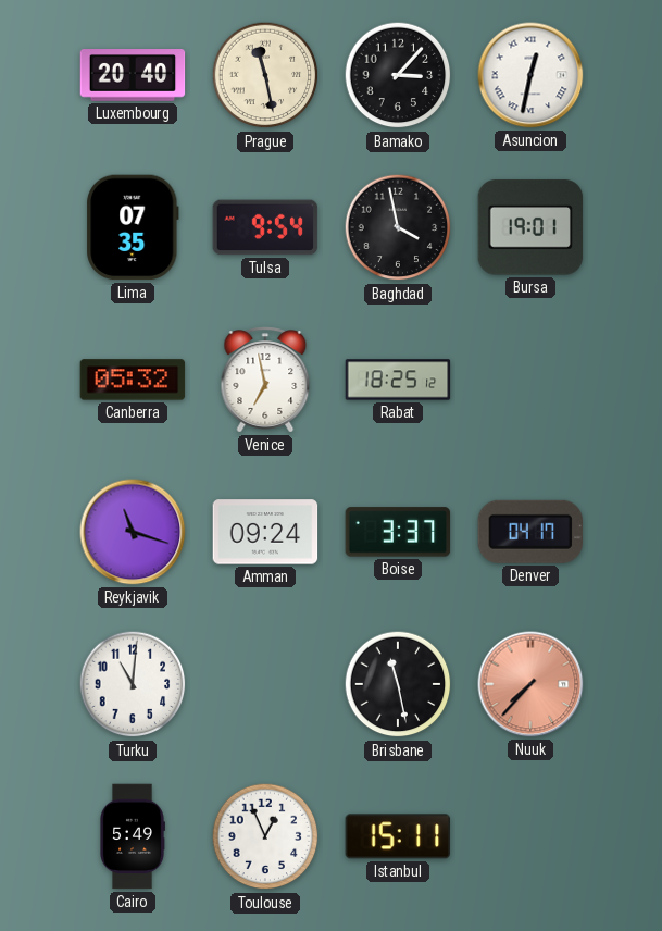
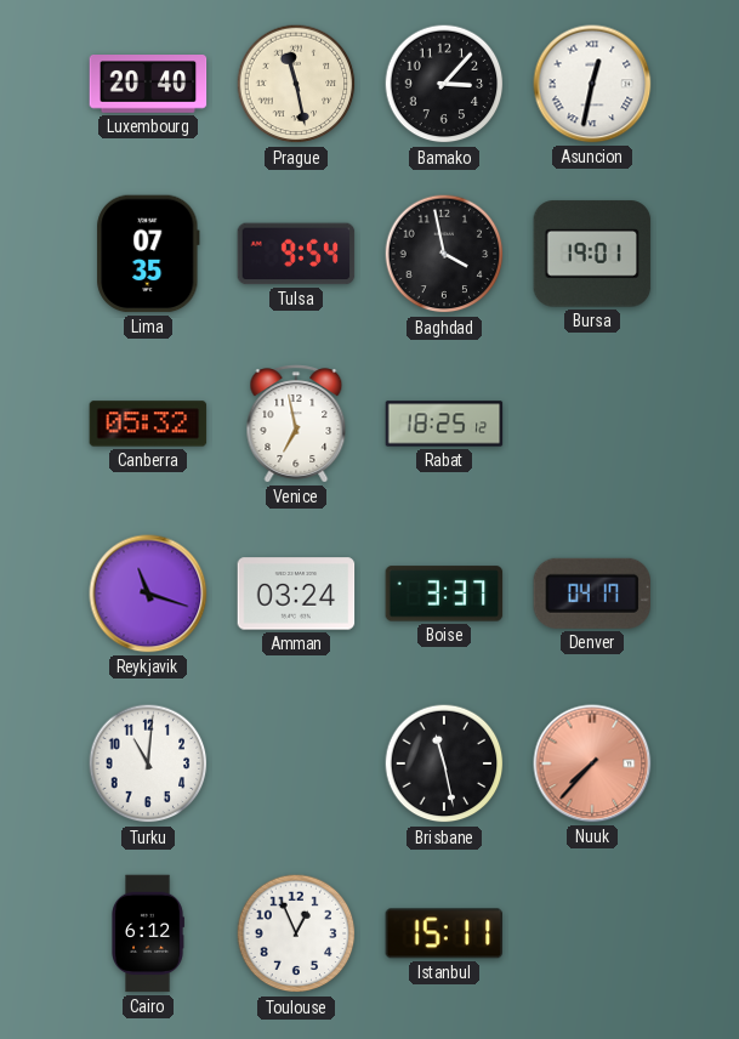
Amman: 09:24 -> 03:24
Cairo: 5:49 -> 6:12
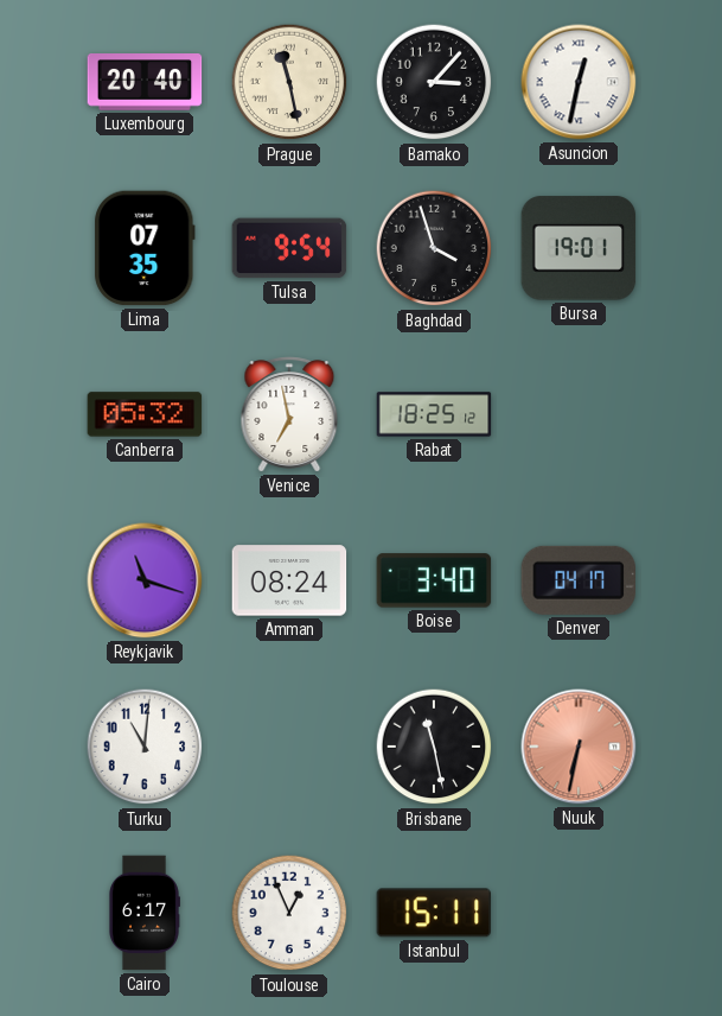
Baghdad: 3:58 -> 3:57
Amman: 03:24 -> 08:24
Boise: 3:37 -> 3:40
Nuuk: 7:37 -> 6:32
Cairo: 6:12 -> 6:17
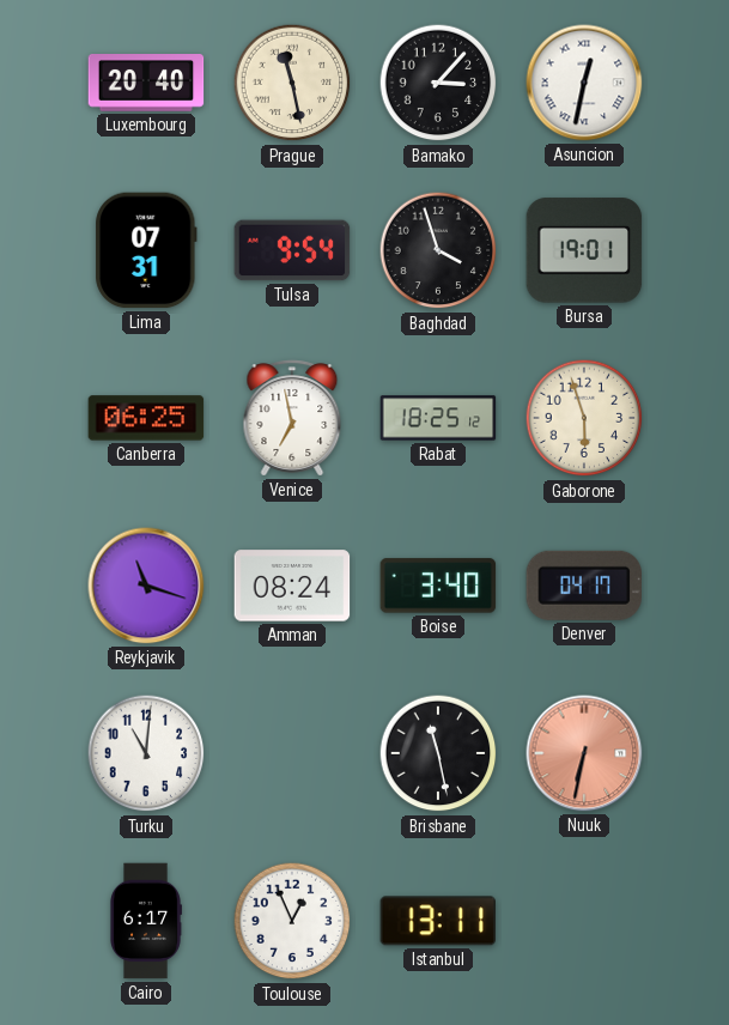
Lima: 07:35 -> 07:31
Canberra: 05:32 -> 06:25
Gaborone: none -> 5:57
Istanbul: 15:11 -> 13:11
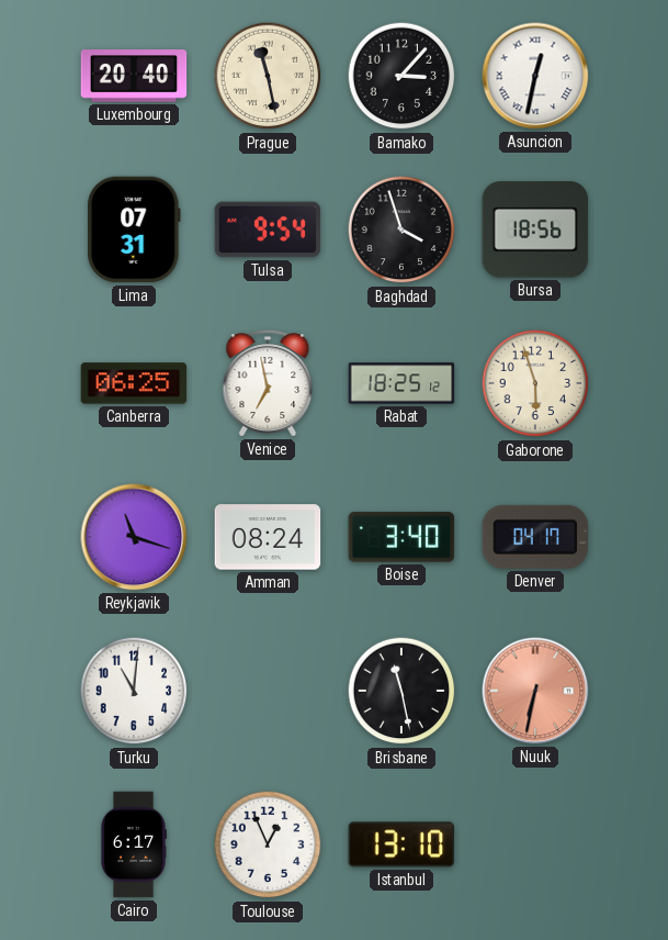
Bursa: 19:01 -> 18:56
Istanbul: 13:11 -> 13:10
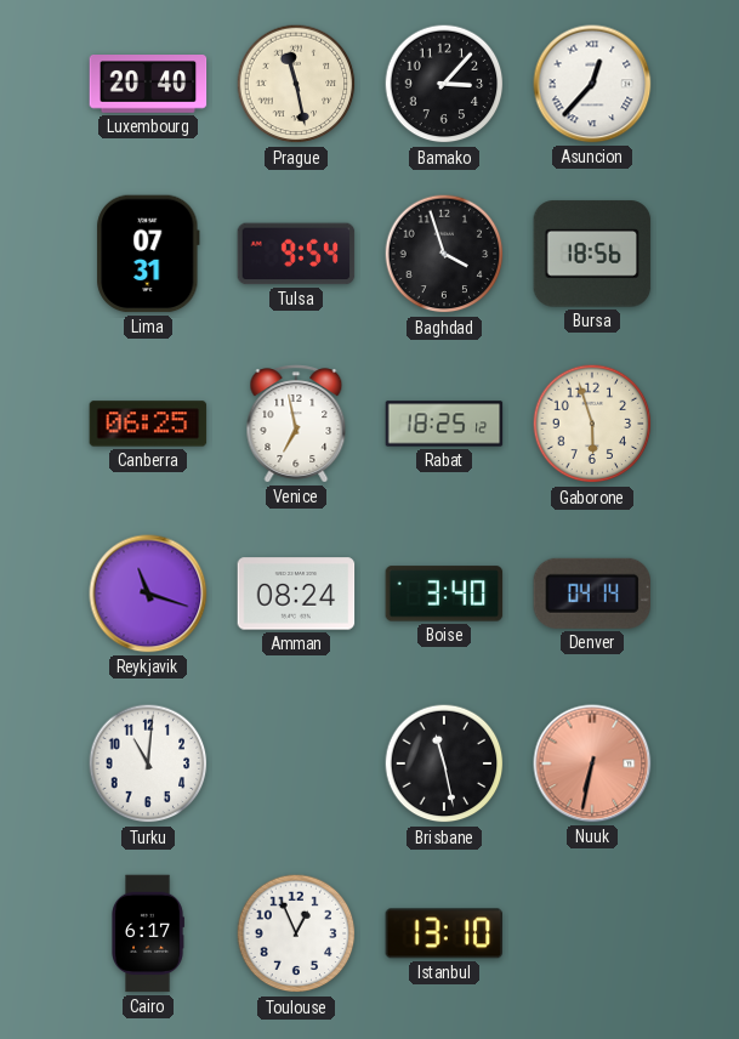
Asuncion: 12:32 -> 12:37
Denver: 04:17 -> 04:14
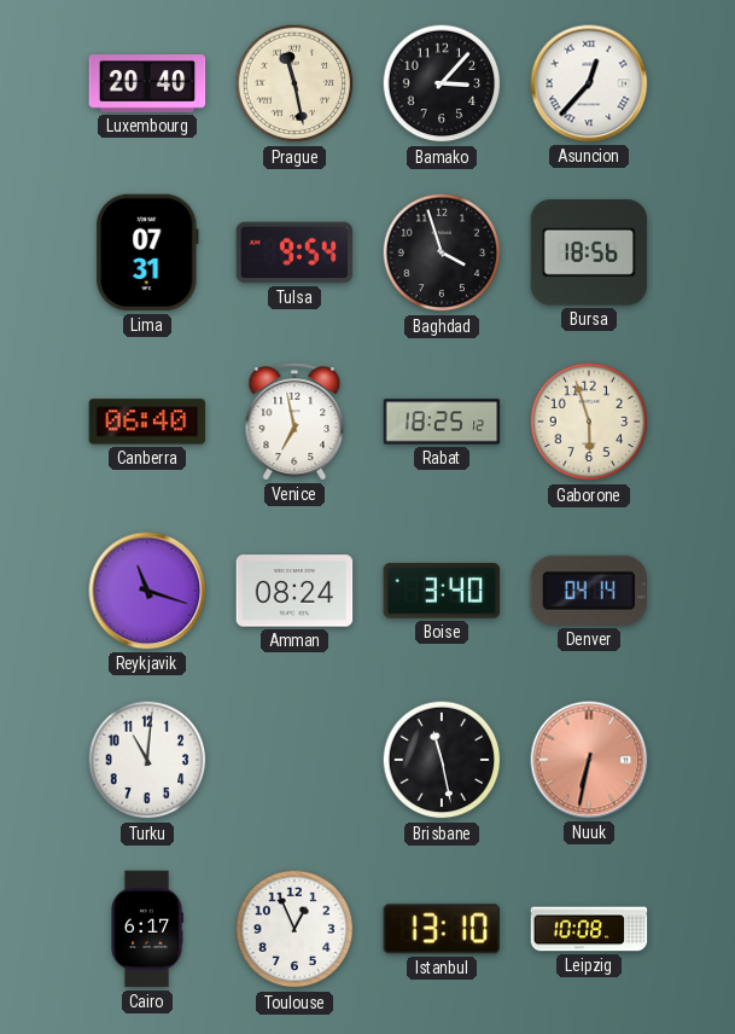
Canberra: 06:25 -> 06:40
Leipzig: none -> 10:08
